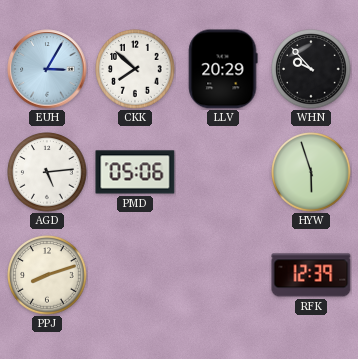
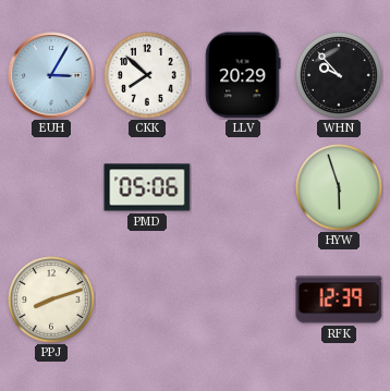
AGD: 5:14 -> none
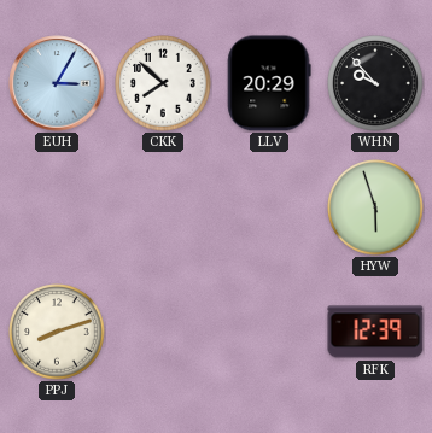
PMD: 05:06 -> none
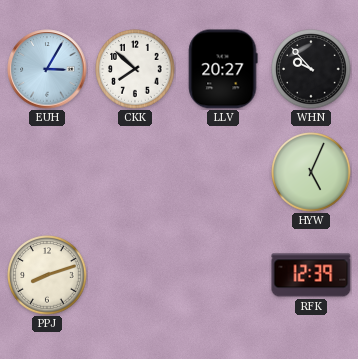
LLV: 20:29 -> 20:27
HYW: 5:57 -> 5:04
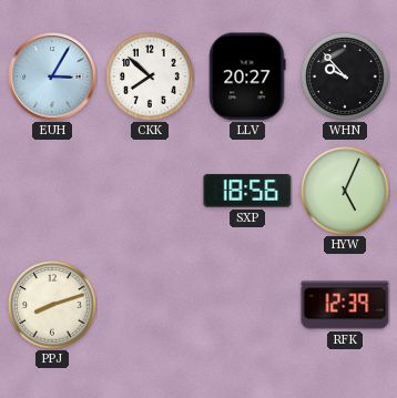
SXP: none -> 18:56
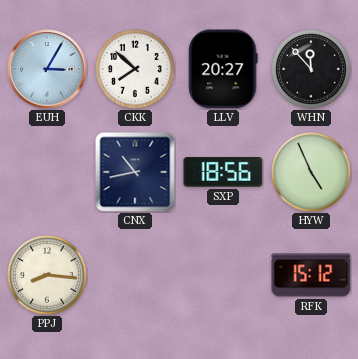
WHN: 9:53 -> 11:53
CNX: none -> 10:43
HYW: 5:04 -> 4:56
PPJ: 8:12 -> 8:16
RFK: 12:39 -> 15:12
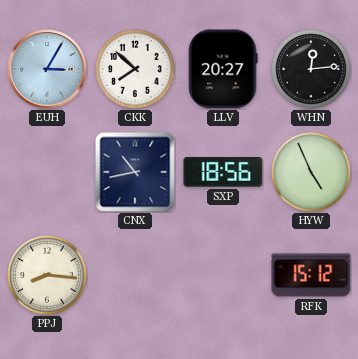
WHN: 11:53 -> 12:14
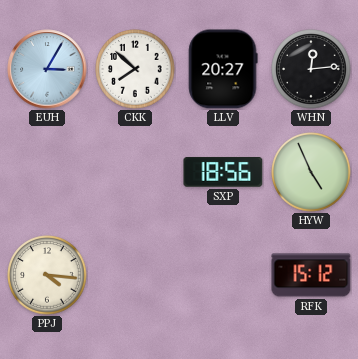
CNX: 10:43 -> none
PPJ: 8:16 -> 4:16
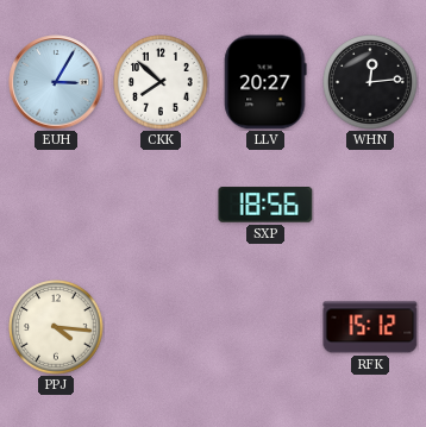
HYW: 4:56 -> none
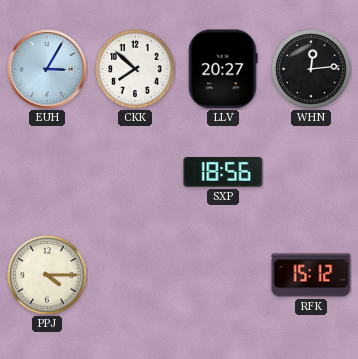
PPJ: 4:16 -> 4:15
